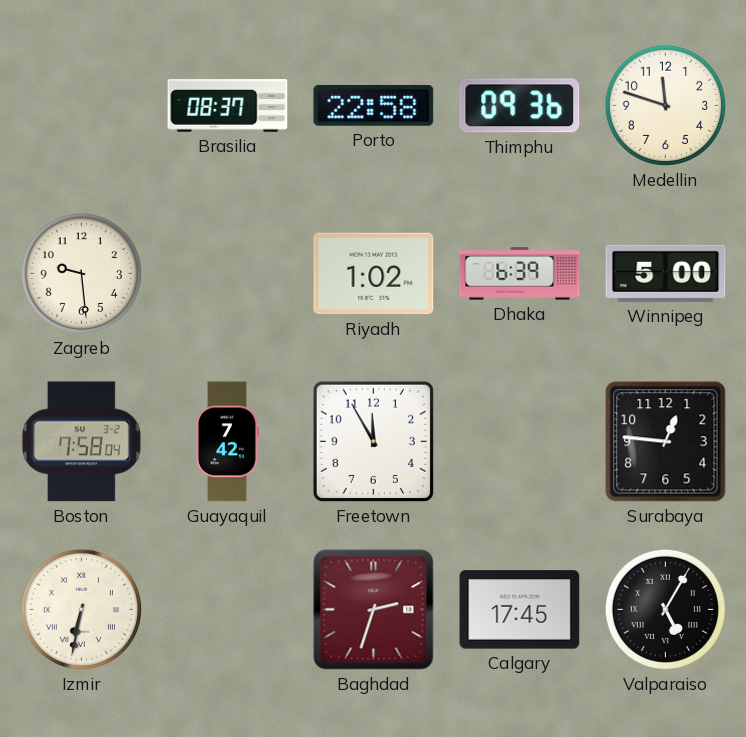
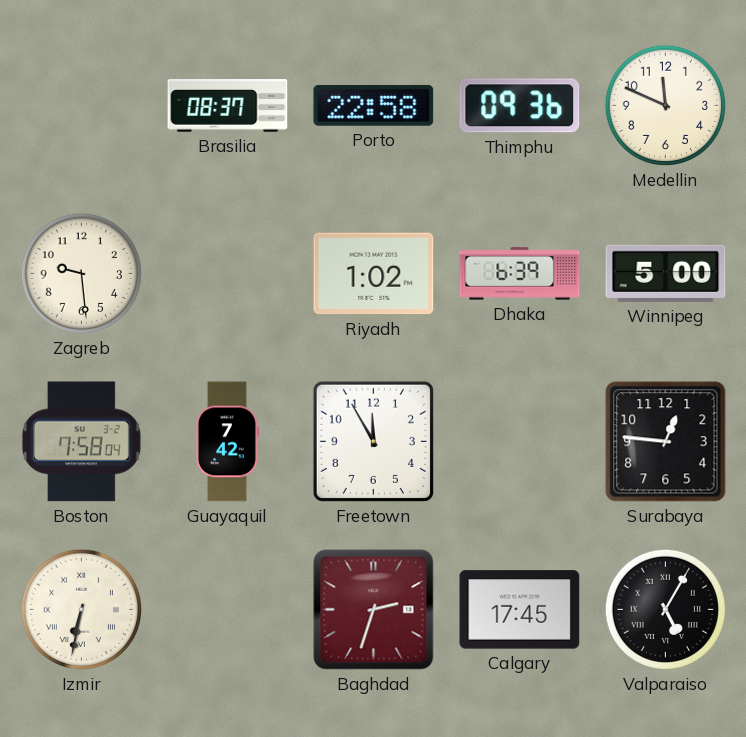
Medellin: 11:48 -> 11:49
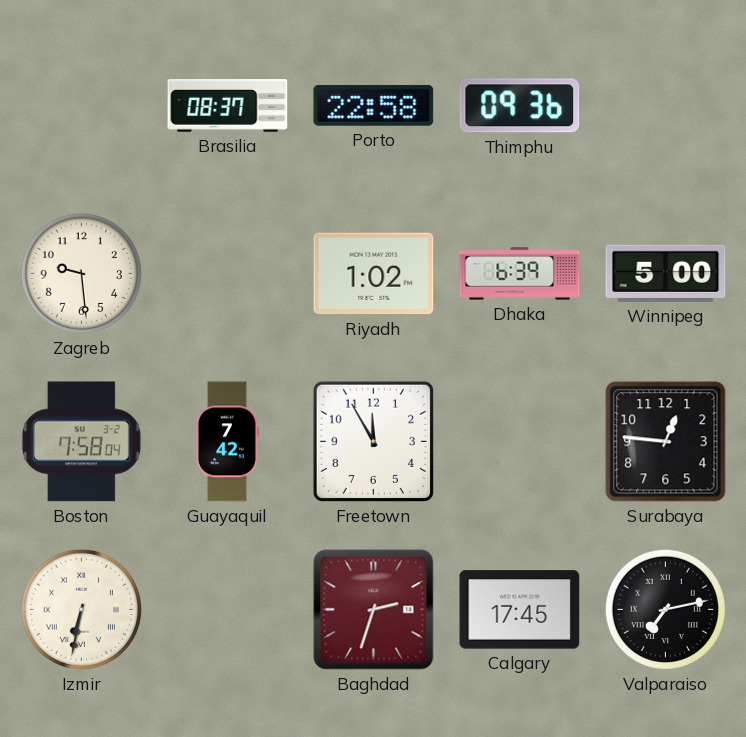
Medellin: 11:49 -> none
Valparaiso: 5:05 -> 7:13
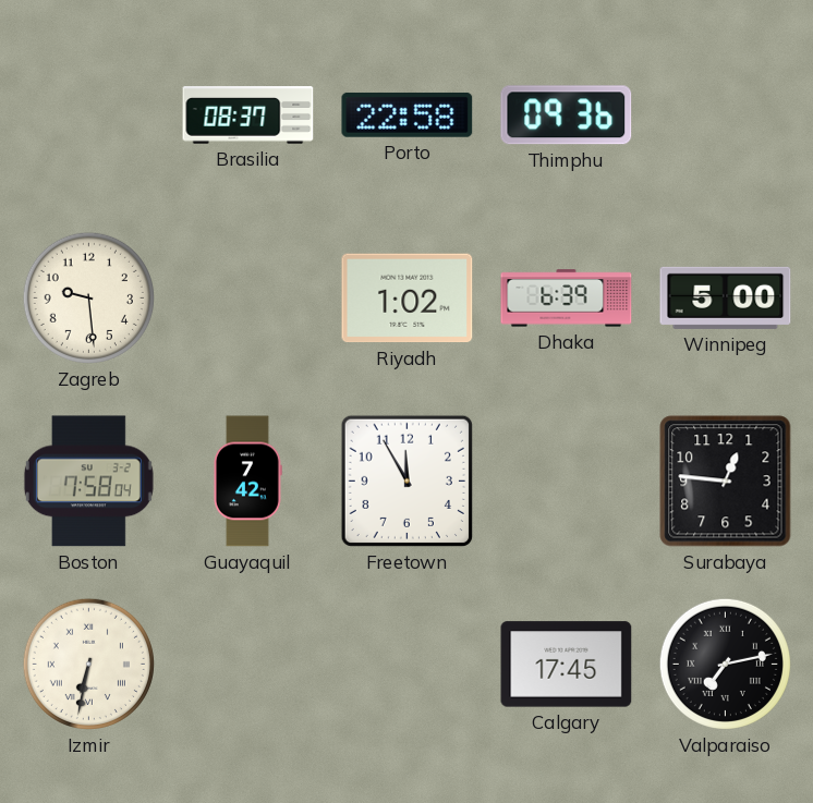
Baghdad: 2:33 -> none
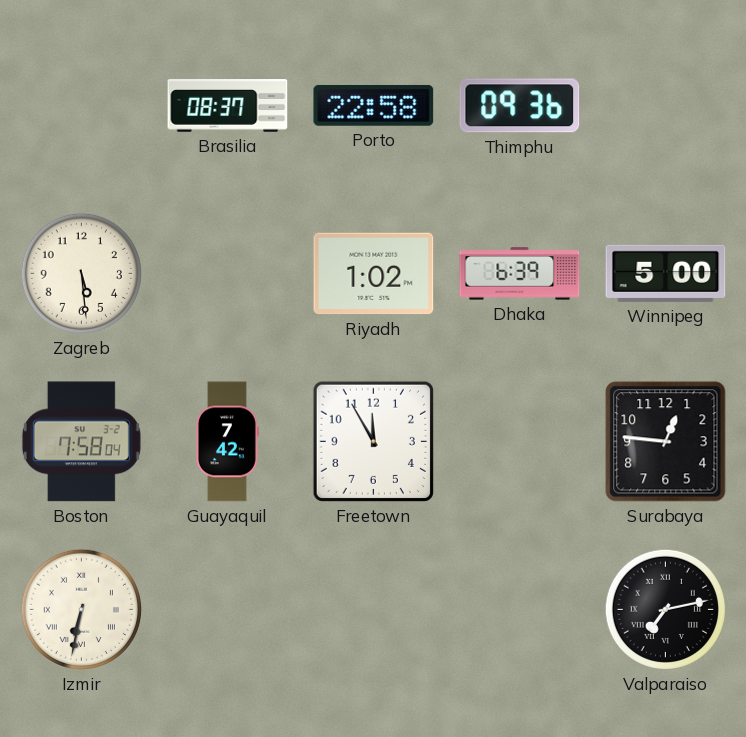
Zagreb: 9:29 -> 5:29
Calgary: 17:45 -> none
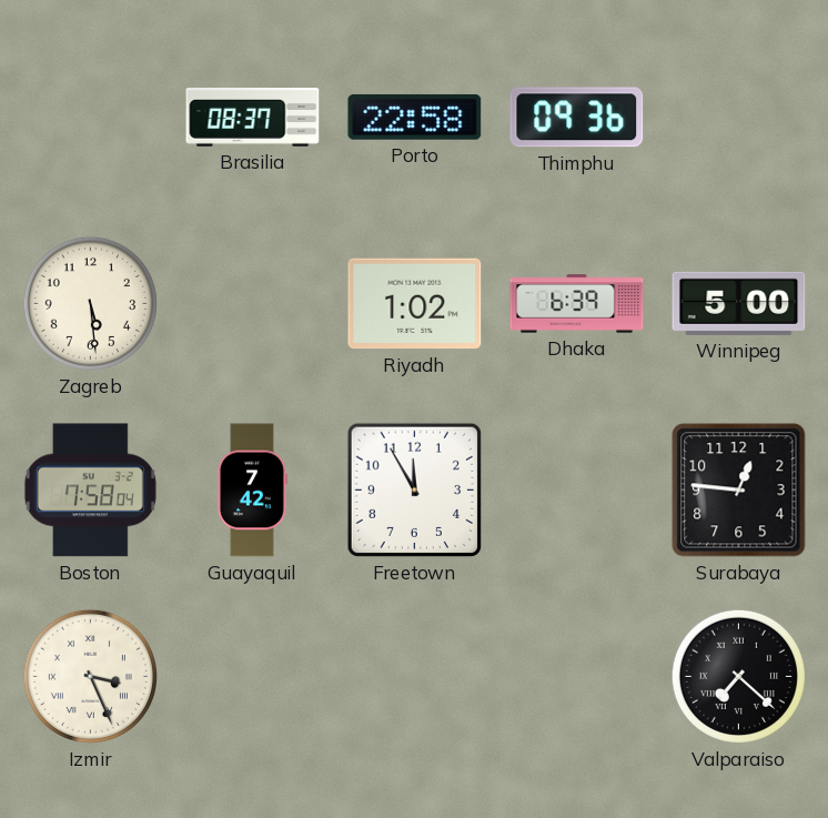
Izmir: 6:32 -> 3:26
Valparaiso: 7:13 -> 7:22
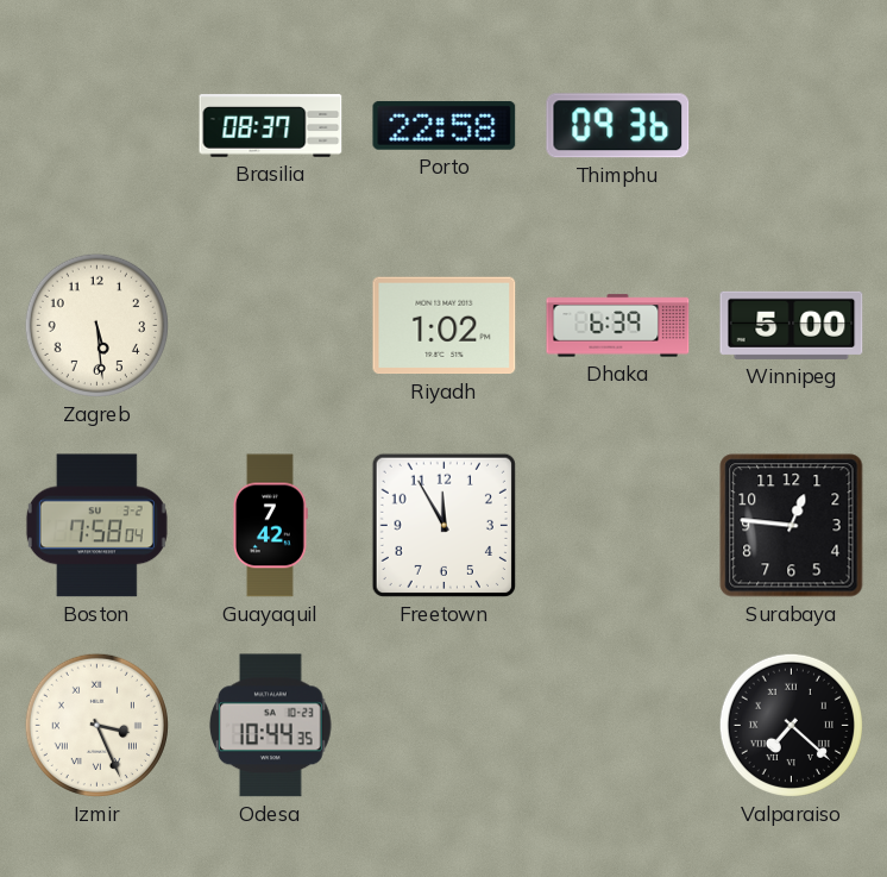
Odesa: none -> 10:44
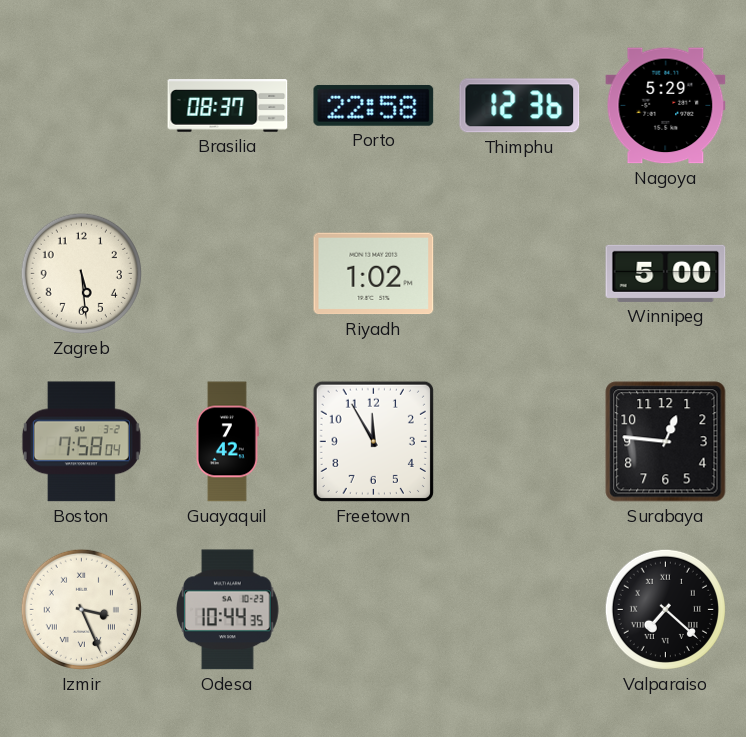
Thimphu: 09:36 -> 12:36
Nagoya: none -> 5:29
Dhaka: 6:39 -> none
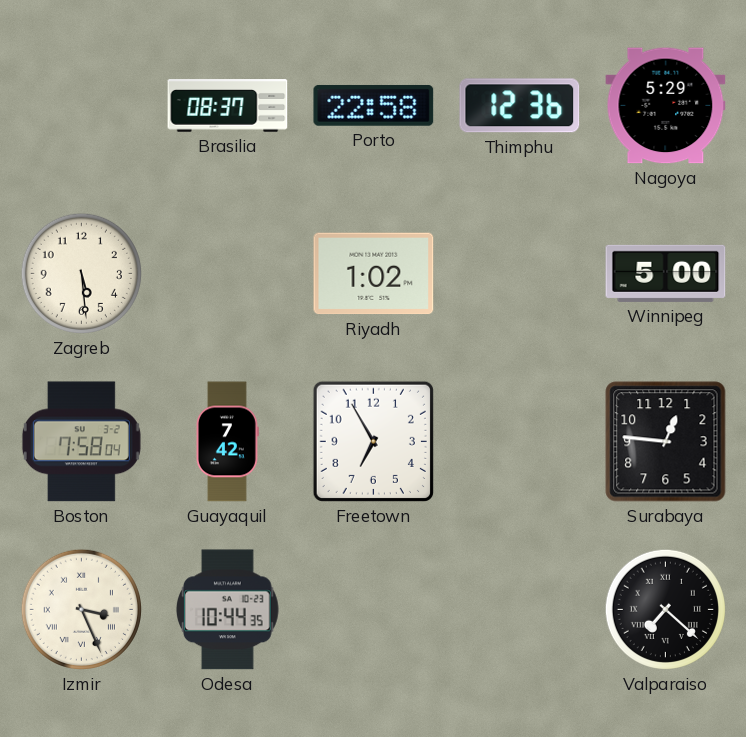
Freetown: 11:55 -> 6:55
